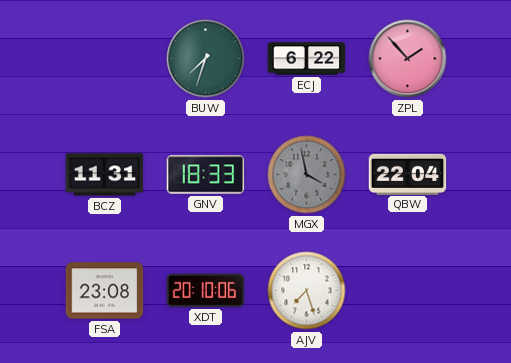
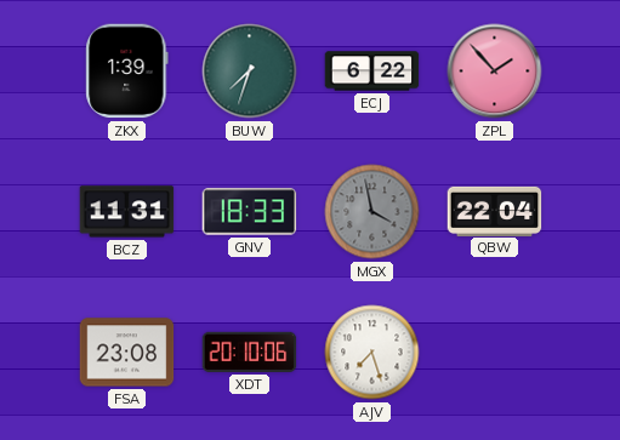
ZKX: none -> 1:39
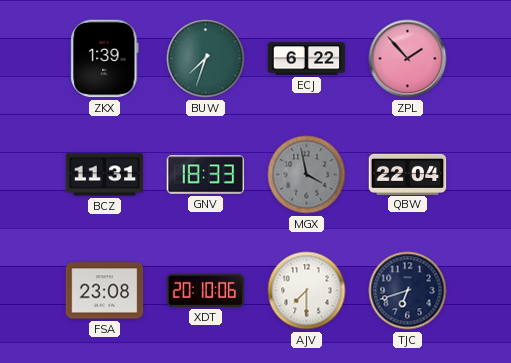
AJV: 7:27 -> 7:30
TJC: none -> 6:42
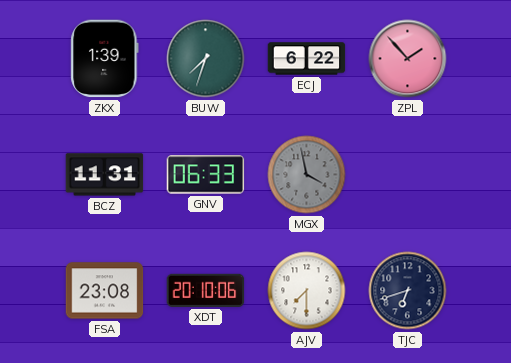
GNV: 18:33 -> 06:33
QBW: 22:04 -> none
